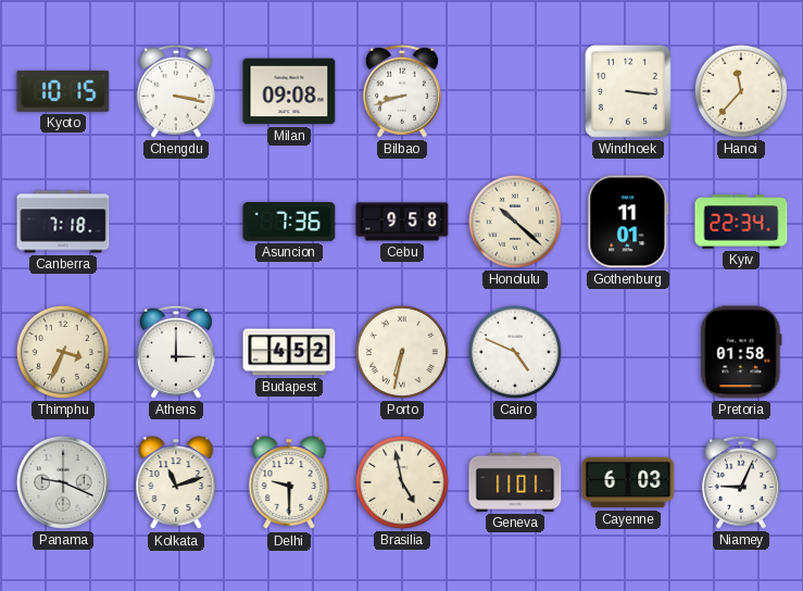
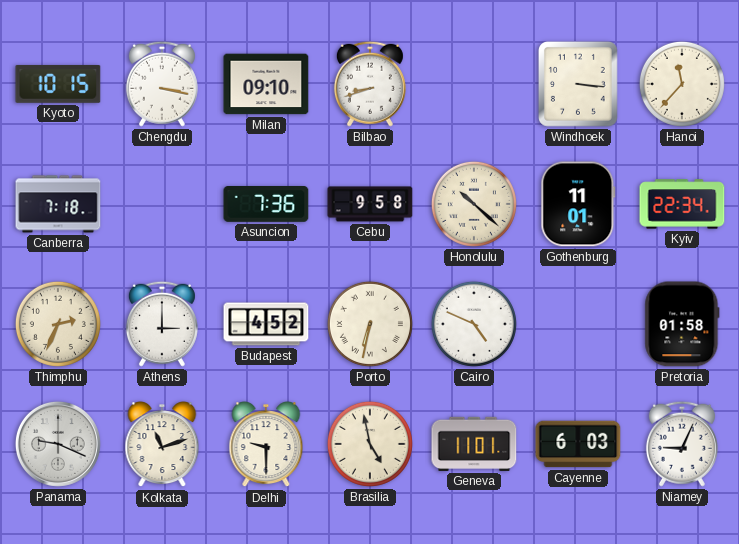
Milan: 09:08 -> 09:10
Thimphu: 3:34 -> 2:34
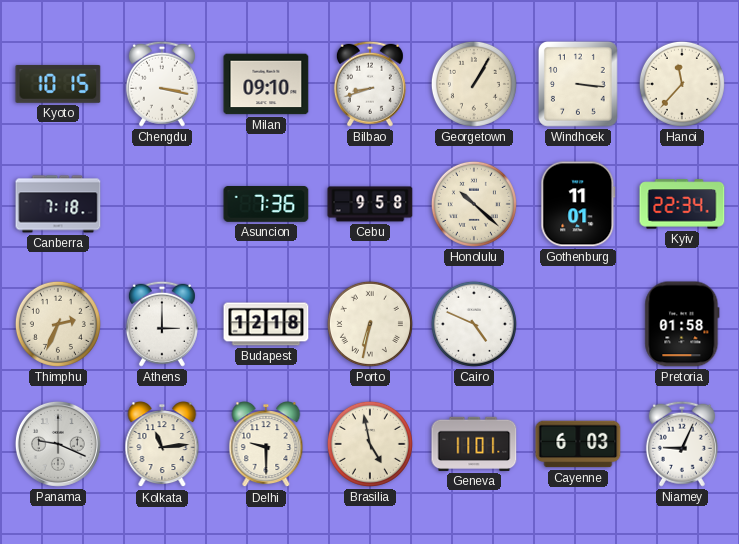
Georgetown: none -> 1:05
Budapest: 4:52 -> 12:18
Kolkata: 11:12 -> 11:14
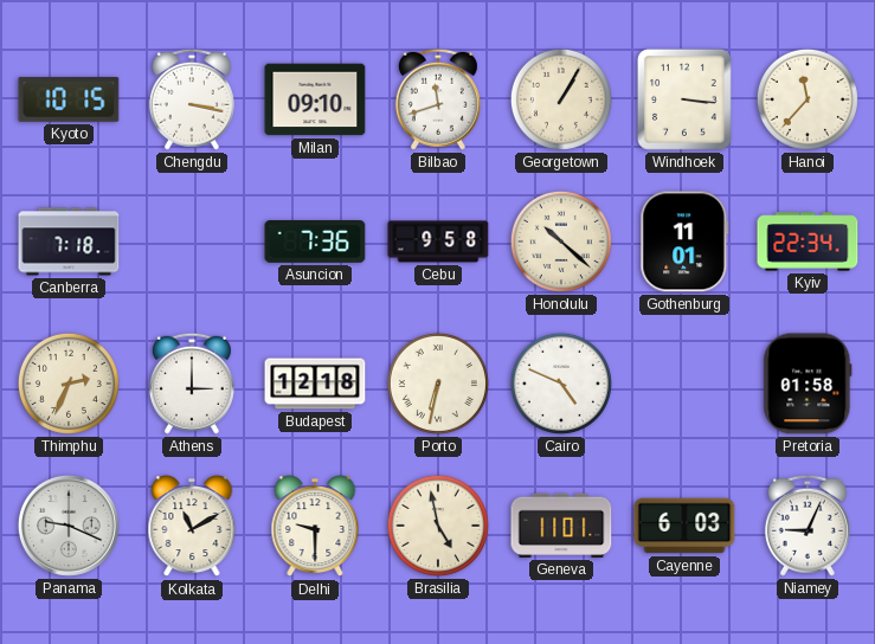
Bilbao: 8:42 -> 11:42
Kolkata: 11:14 -> 11:10
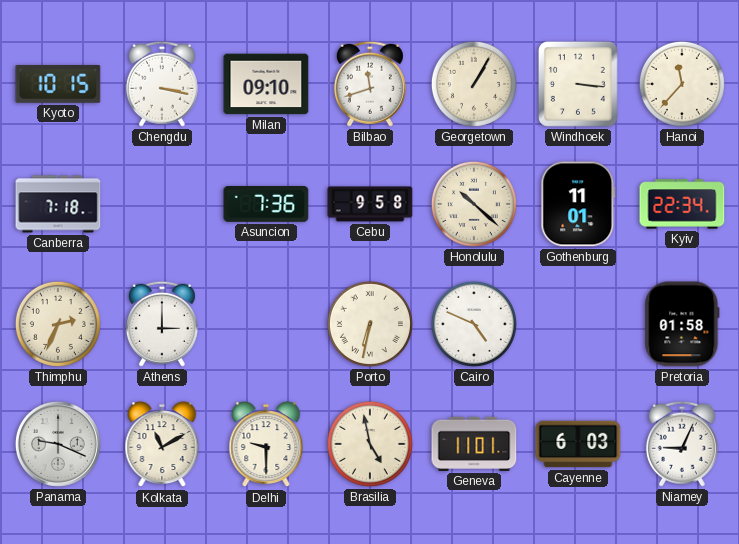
Budapest: 12:18 -> none
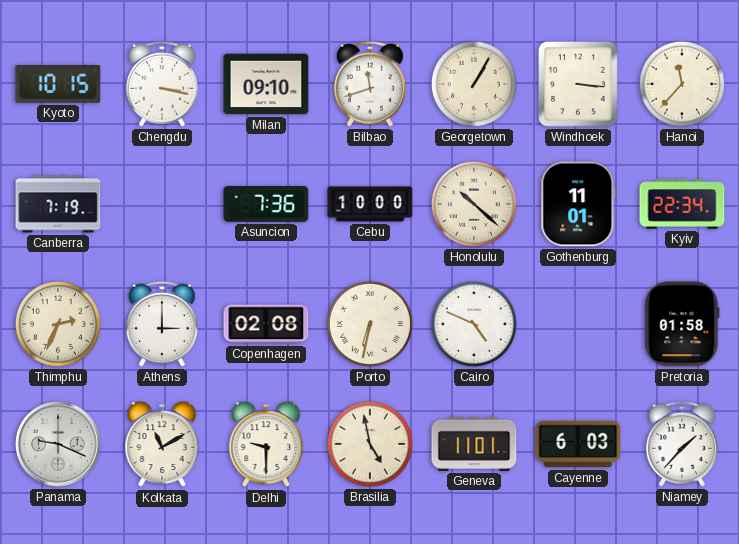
Canberra: 7:18 -> 7:19
Cebu: 9:58 -> 10:00
Copenhagen: none -> 02:08
Niamey: 9:04 -> 1:37
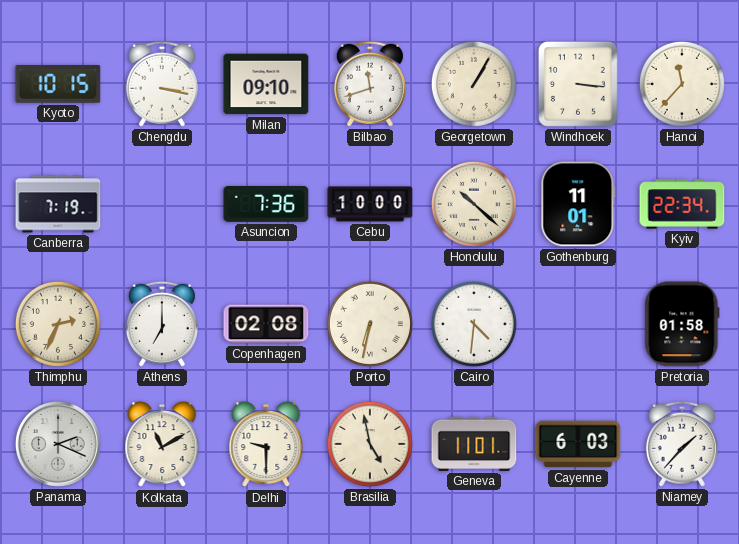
Athens: 3:00 -> 7:00
Cairo: 4:49 -> 4:31
Panama: 9:19 -> 2:19
